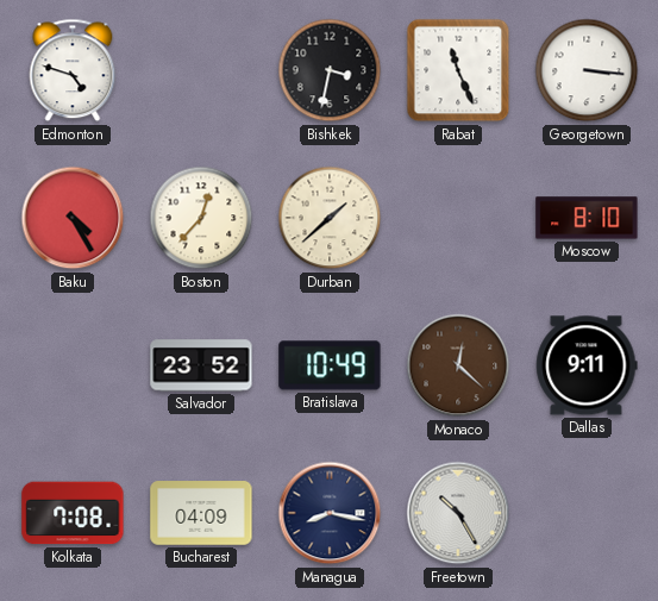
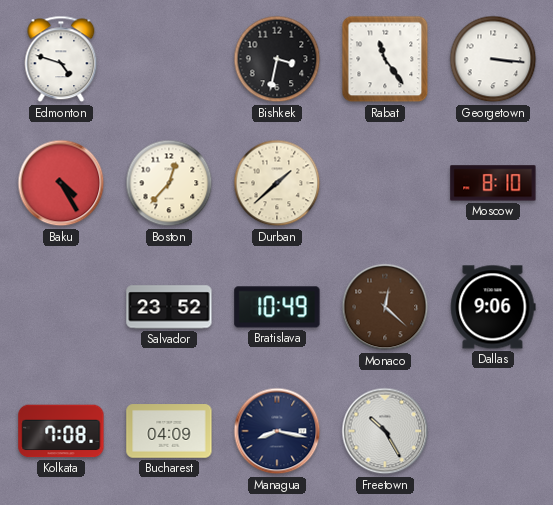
Rabat: 11:26 -> 11:24
Dallas: 9:11 -> 9:06
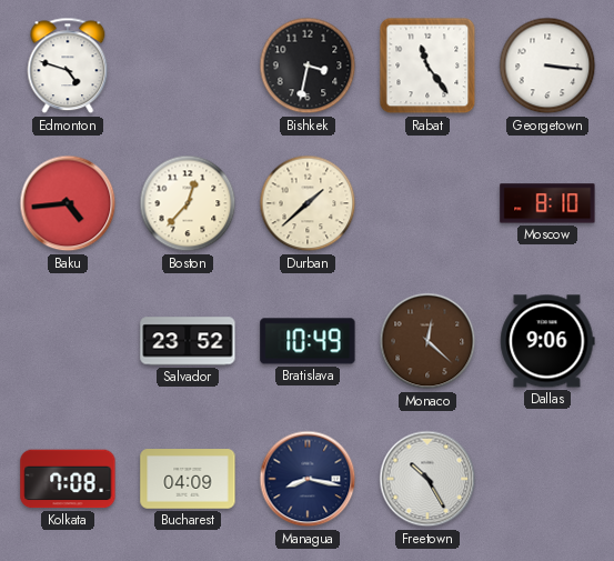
Baku: 4:25 -> 4:44
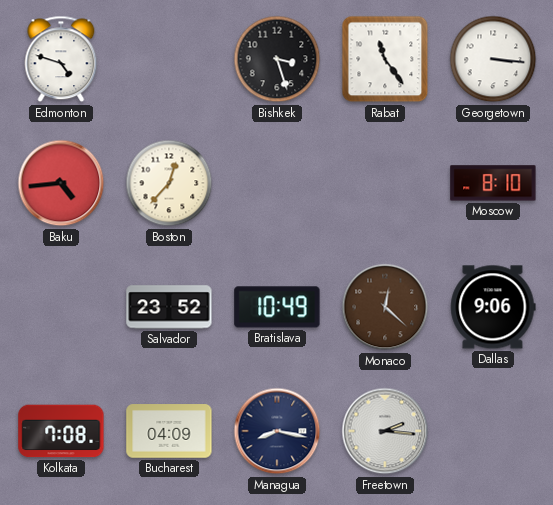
Bishkek: 3:32 -> 3:27
Durban: 1:38 -> none
Freetown: 10:25 -> 2:16
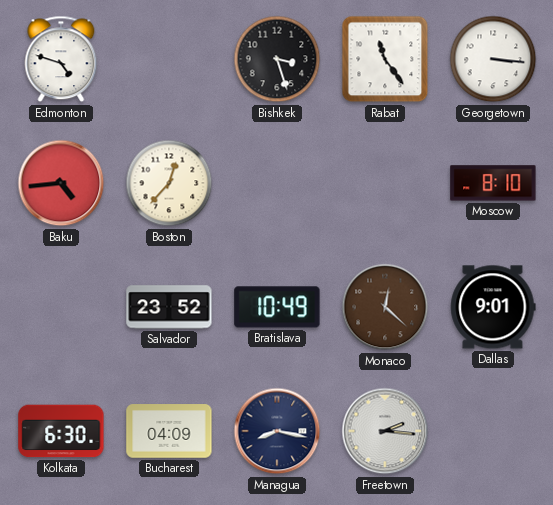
Dallas: 9:06 -> 9:01
Kolkata: 7:08 -> 6:30
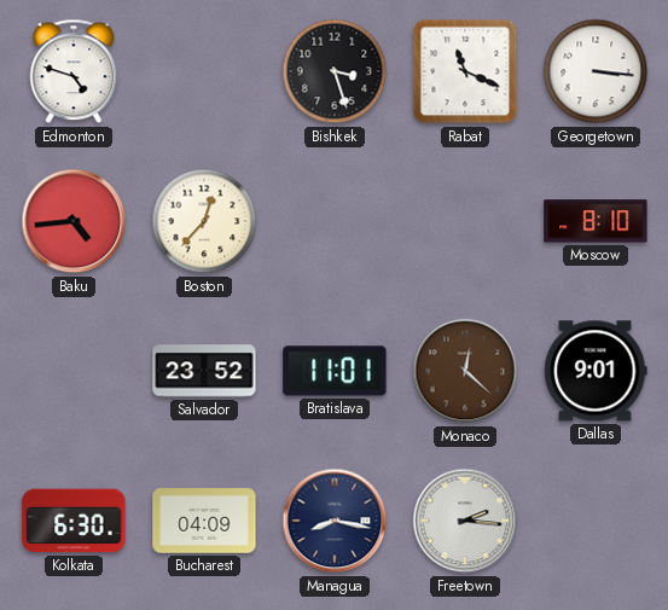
Rabat: 11:24 -> 11:19
Bratislava: 10:49 -> 11:01
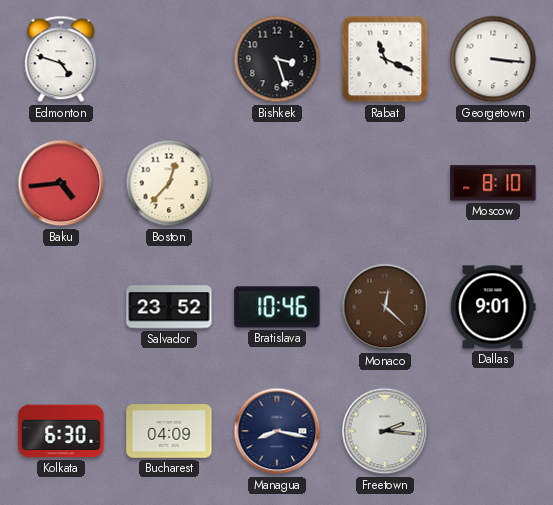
Bratislava: 11:01 -> 10:46
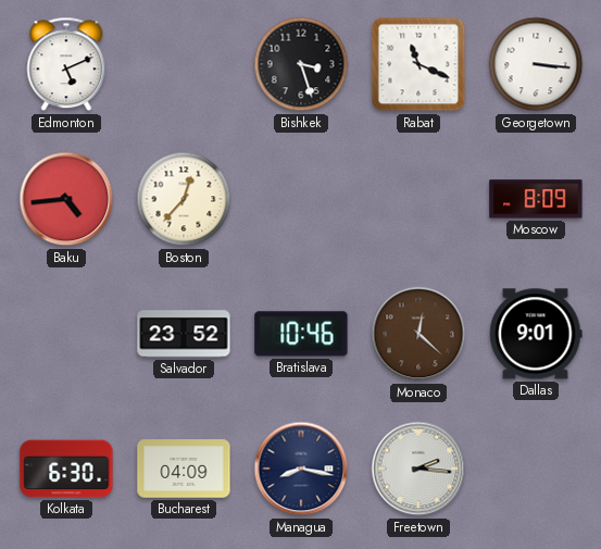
Edmonton: 4:48 -> 5:11
Moscow: 8:10 -> 8:09
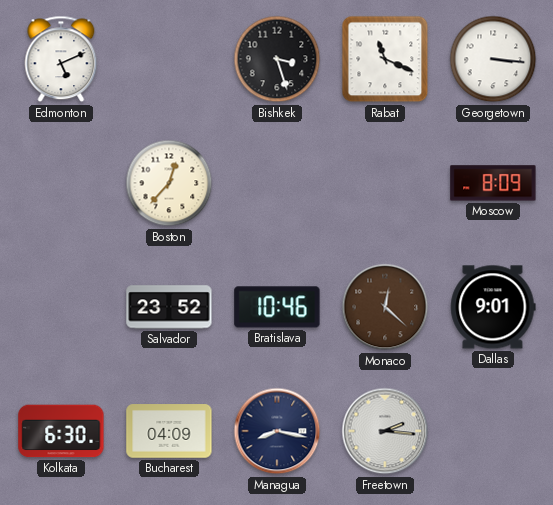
Baku: 4:44 -> none
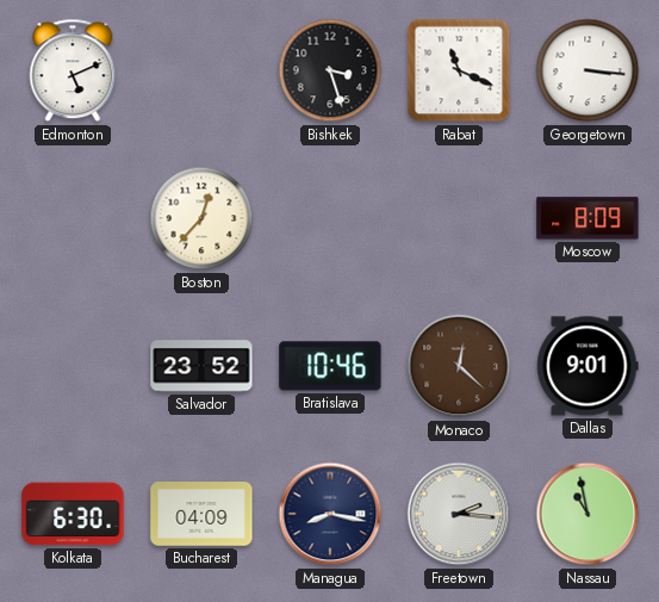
Nassau: none -> 10:58
